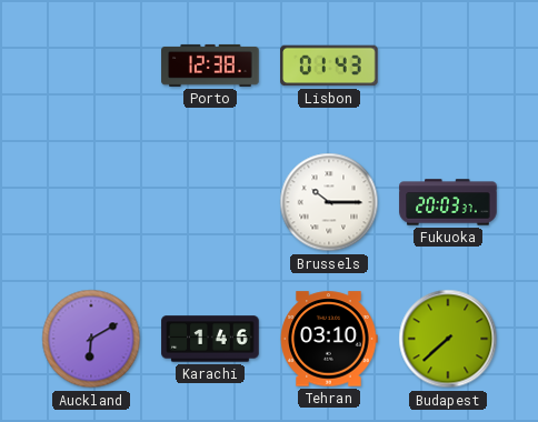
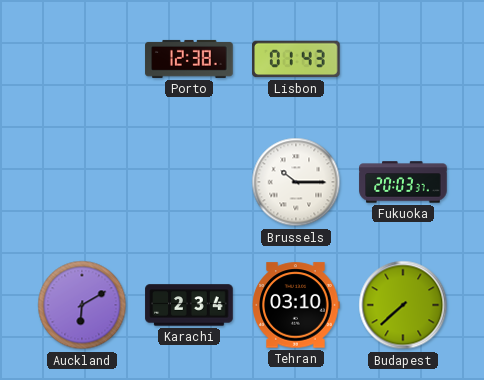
Karachi: 1:46 -> 2:34
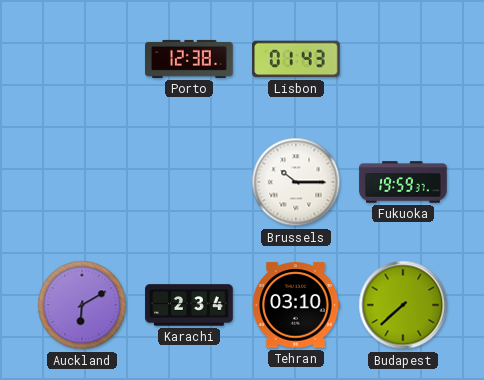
Fukuoka: 20:03 -> 19:59
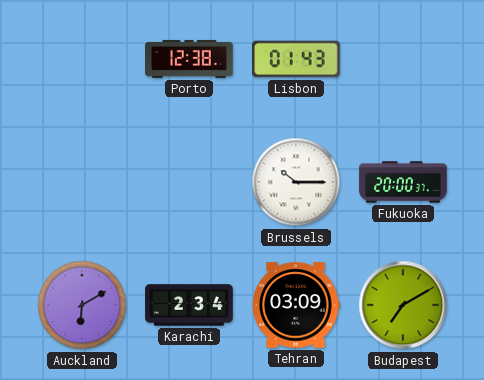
Fukuoka: 19:59 -> 20:00
Tehran: 03:10 -> 03:09
Budapest: 7:38 -> 7:10
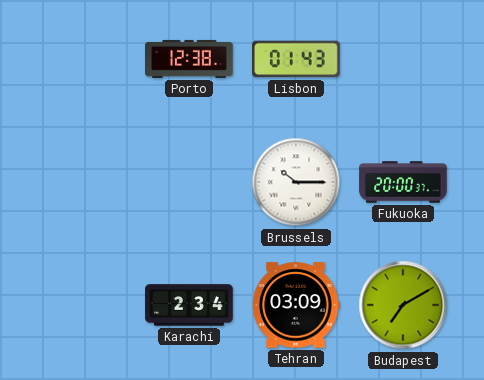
Auckland: 6:10 -> none
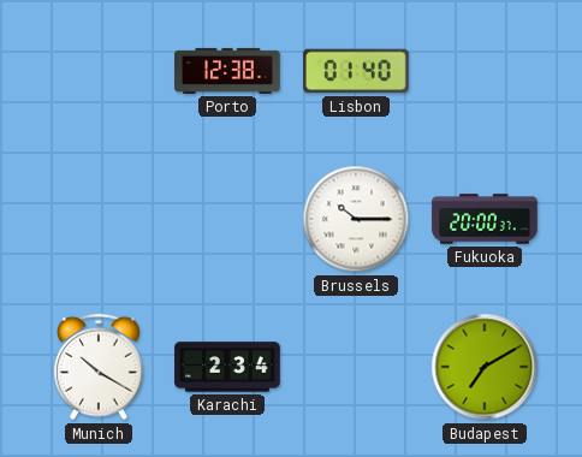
Lisbon: 01:43 -> 01:40
Munich: none -> 10:20
Tehran: 03:09 -> none
